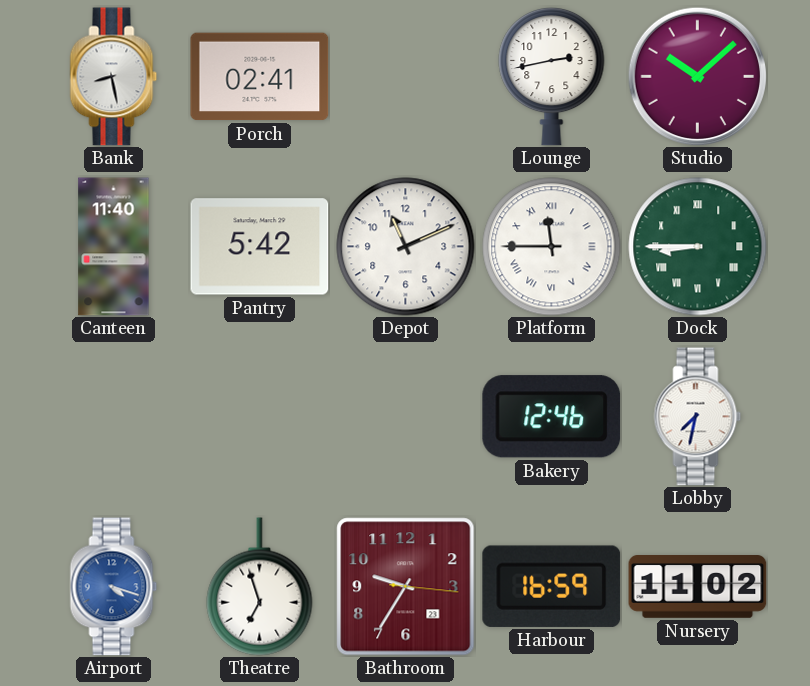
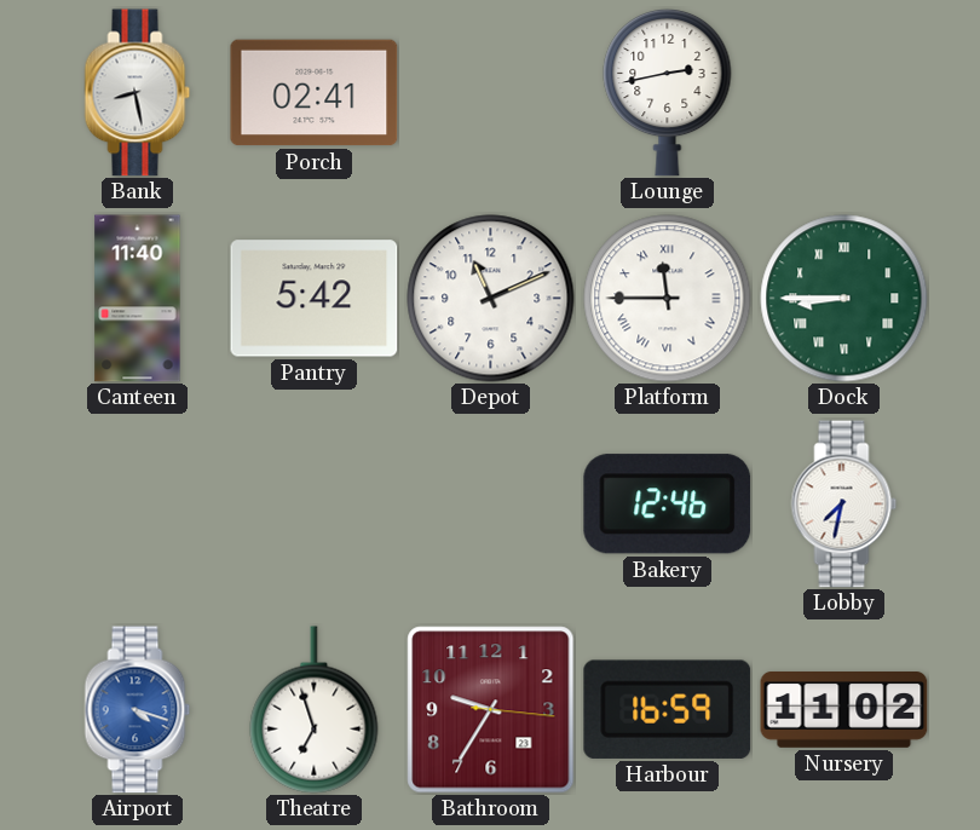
Studio: 10:08 -> none
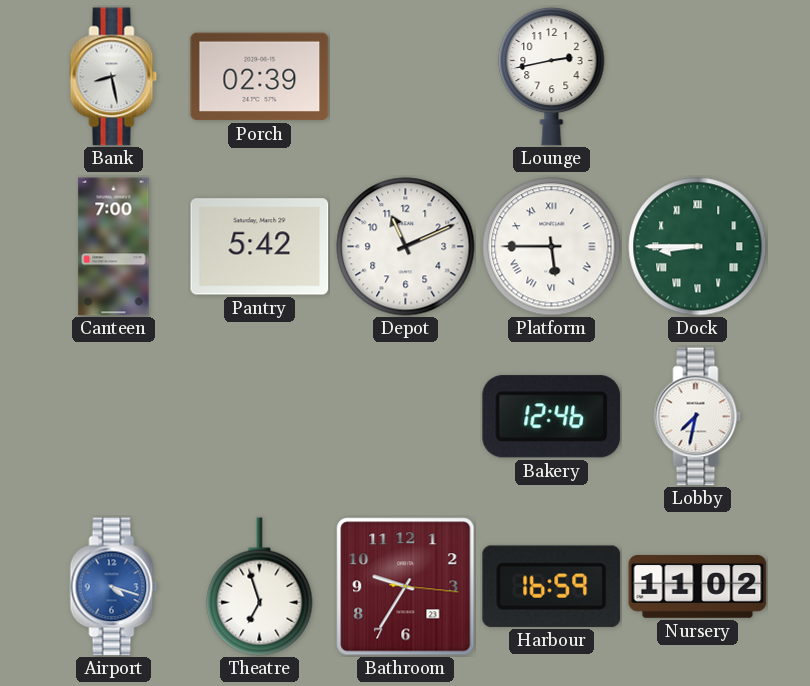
Porch: 02:41 -> 02:39
Canteen: 11:40 -> 7:00
Platform: 11:45 -> 5:45
